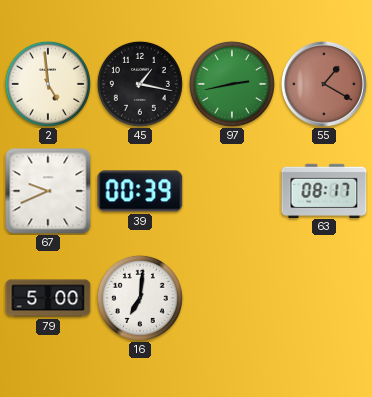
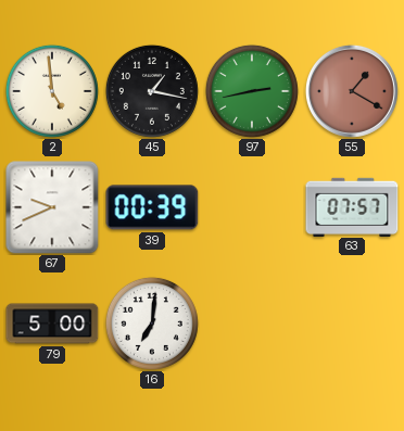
63: 08:17 -> 07:57
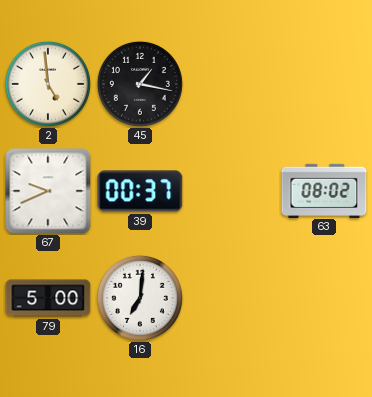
97: 2:43 -> none
55: 1:20 -> none
39: 00:39 -> 00:37
63: 07:57 -> 08:02
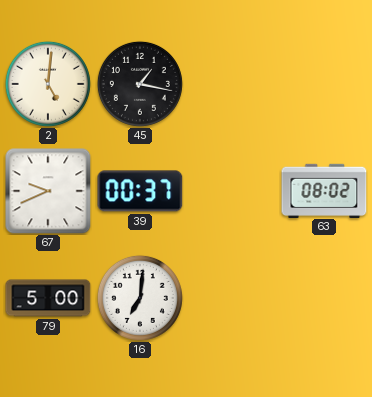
2: 4:59 -> 5:01
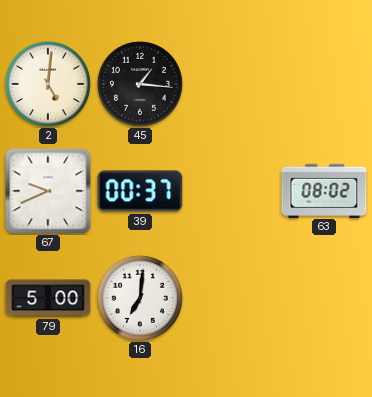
45: 1:17 -> 1:16
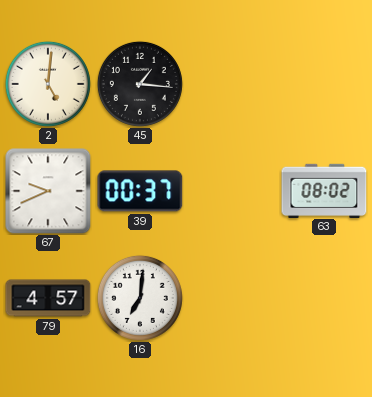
79: 5:00 -> 4:57
